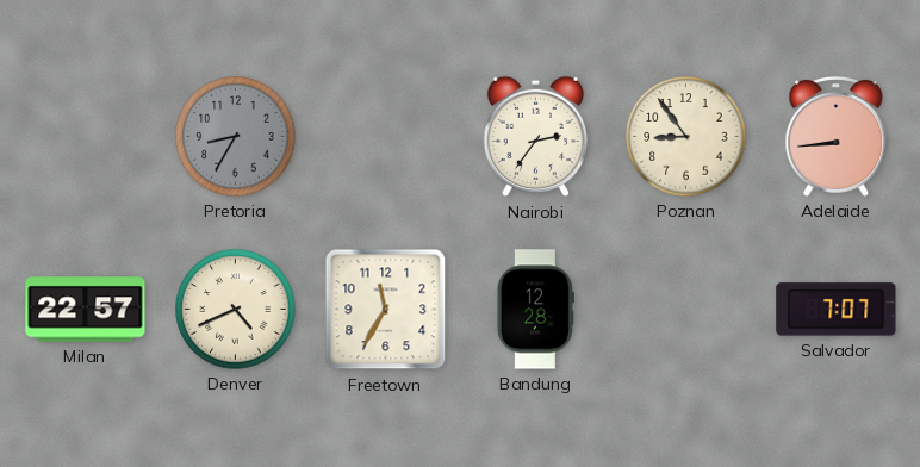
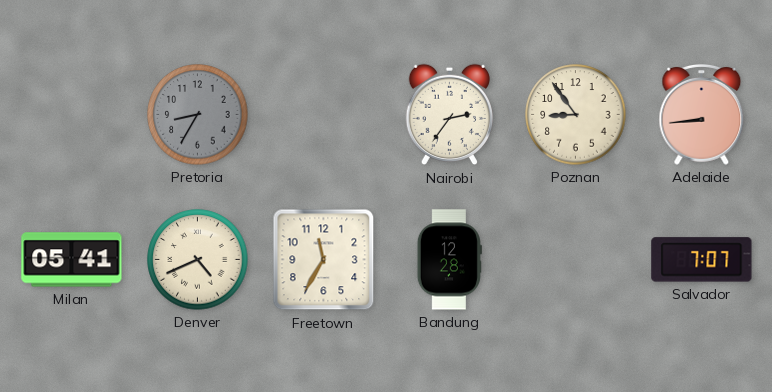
Milan: 22:57 -> 05:41
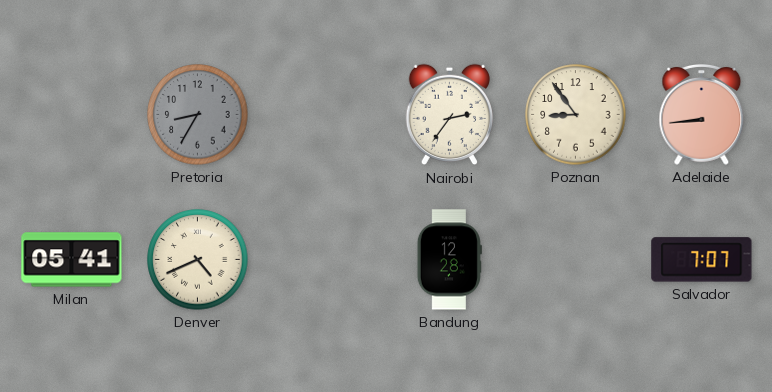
Freetown: 11:35 -> none
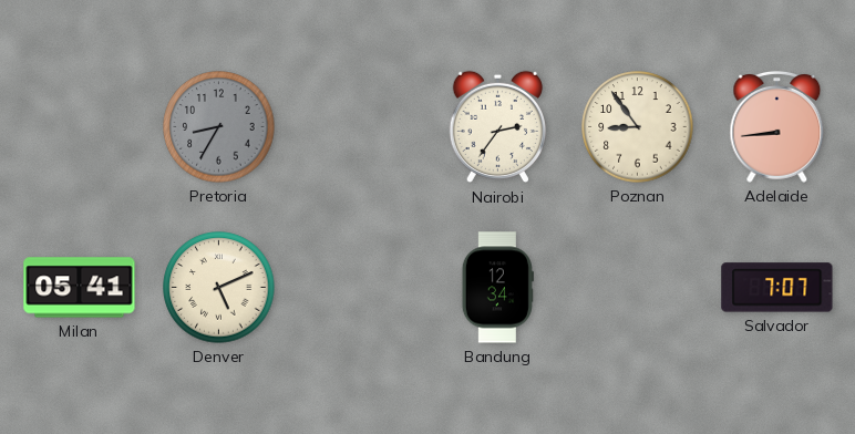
Denver: 4:41 -> 5:11
Bandung: 12:28 -> 12:34
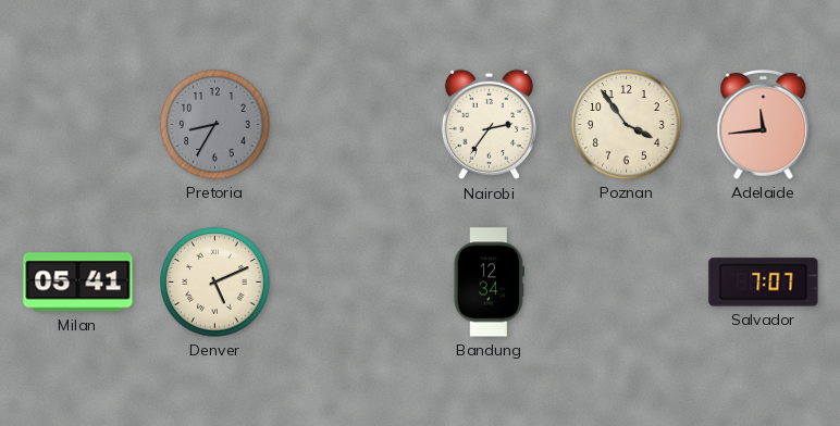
Poznan: 8:54 -> 3:54
Adelaide: 8:44 -> 11:44
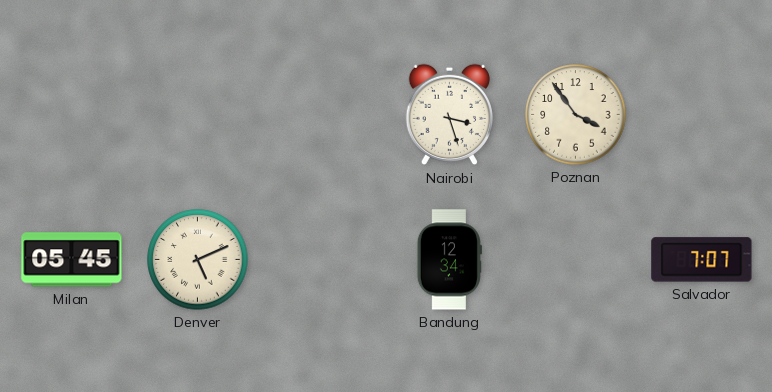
Pretoria: 8:35 -> none
Nairobi: 2:36 -> 3:27
Adelaide: 11:44 -> none
Milan: 05:41 -> 05:45
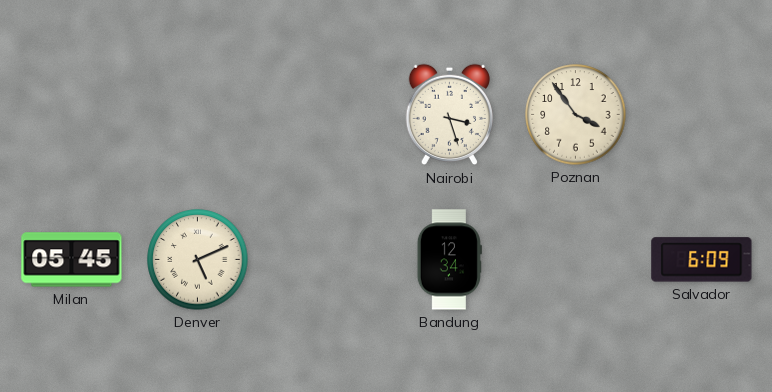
Salvador: 7:07 -> 6:09
